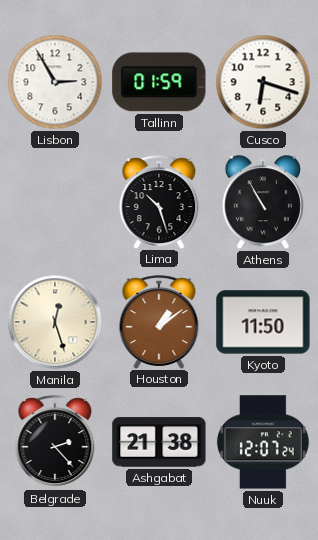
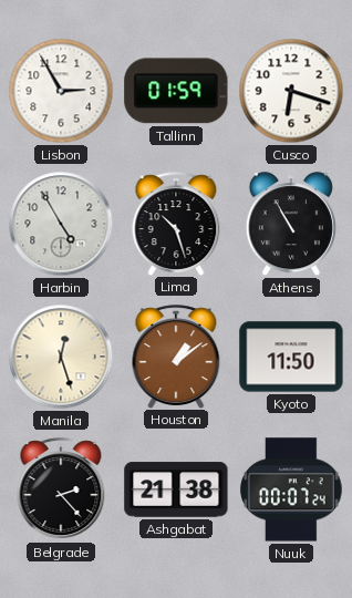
Harbin: none -> 4:55
Nuuk: 12:07 -> 00:07
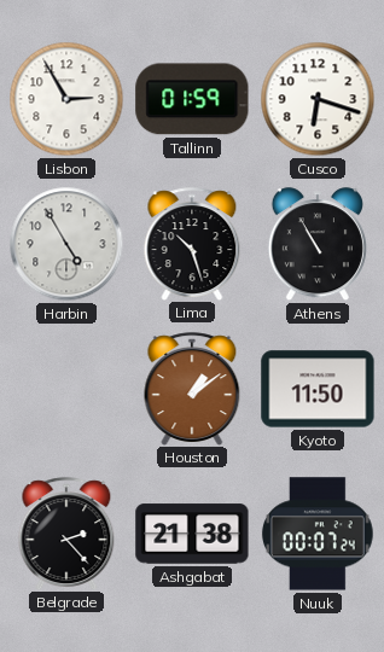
Manila: 12:27 -> none
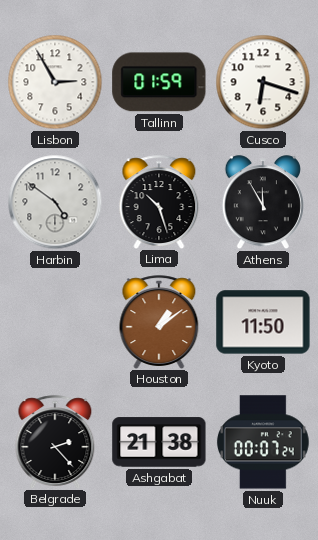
Harbin: 4:55 -> 4:51
Athens: 10:55 -> 11:55
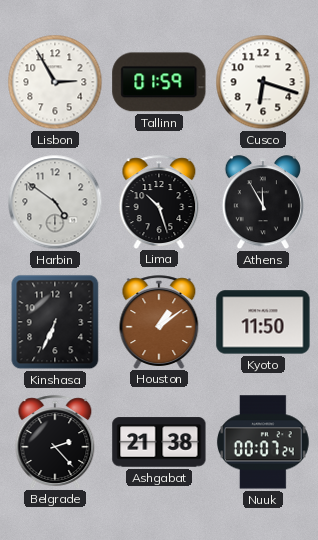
Kinshasa: none -> 6:34
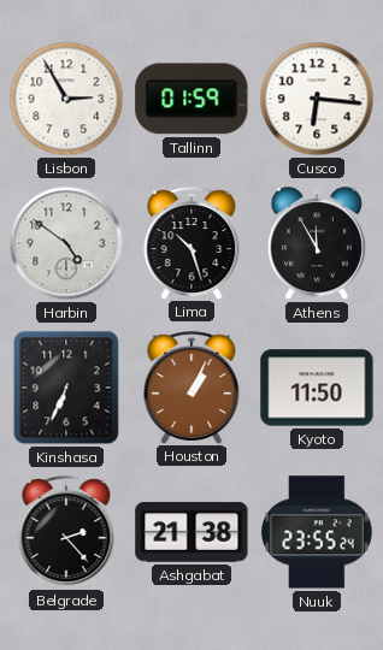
Cusco: 6:18 -> 6:16
Houston: 1:09 -> 1:04
Nuuk: 00:07 -> 23:55
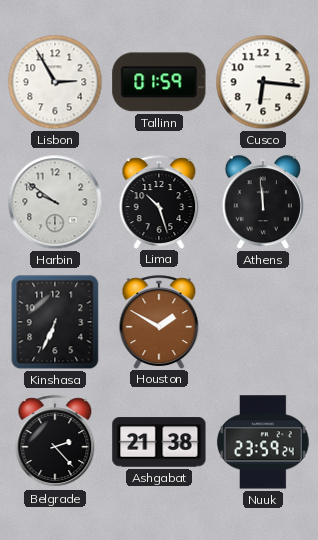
Harbin: 4:51 -> 9:51
Athens: 11:55 -> 11:59
Houston: 1:04 -> 1:50
Kyoto: 11:50 -> none
Nuuk: 23:55 -> 23:59
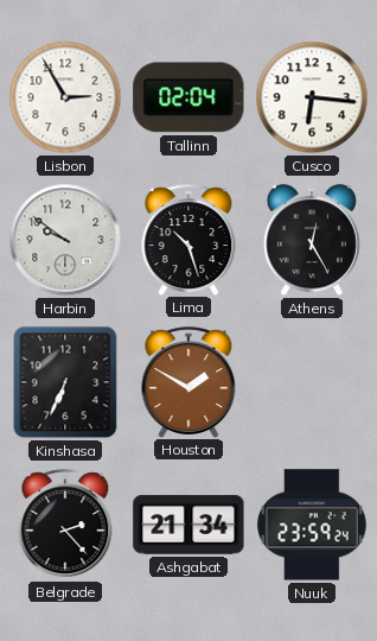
Tallinn: 01:59 -> 02:04
Athens: 11:59 -> 12:25
Ashgabat: 21:38 -> 21:34
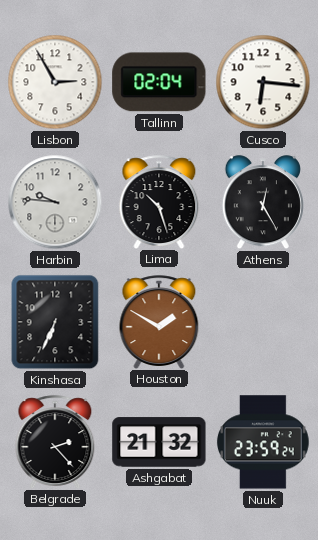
Harbin: 9:51 -> 9:46
Ashgabat: 21:34 -> 21:32
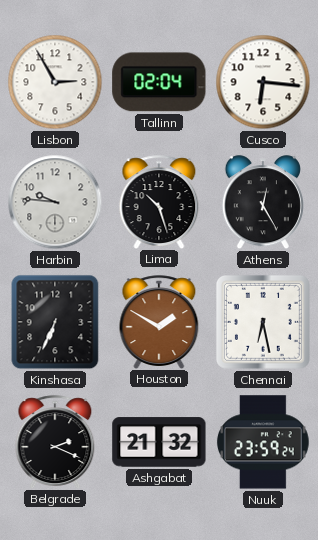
Chennai: none -> 6:28
Belgrade: 2:23 -> 2:19
